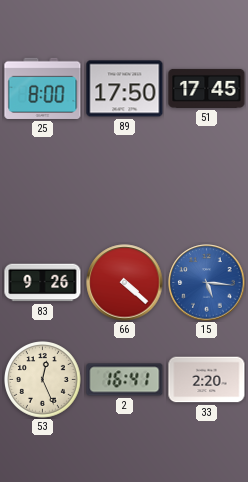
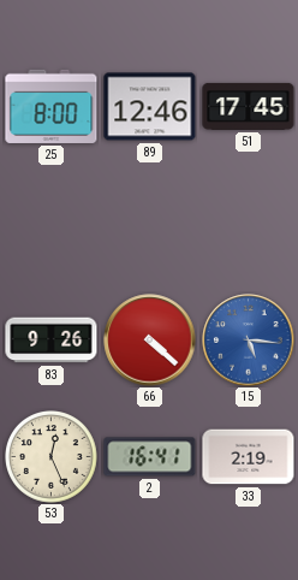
89: 17:50 -> 12:46
33: 2:20 -> 2:19
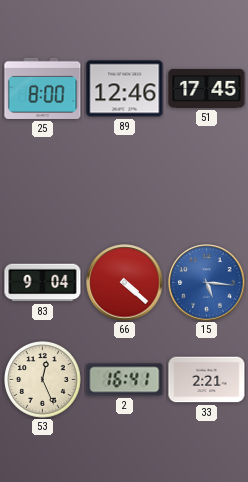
83: 9:26 -> 9:04
33: 2:19 -> 2:21
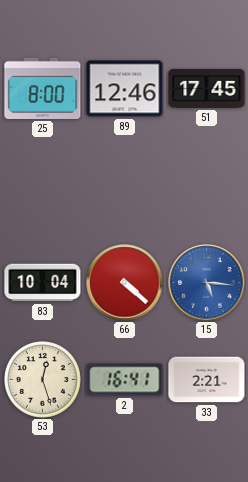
83: 9:04 -> 10:04
53: 12:26 -> 12:27
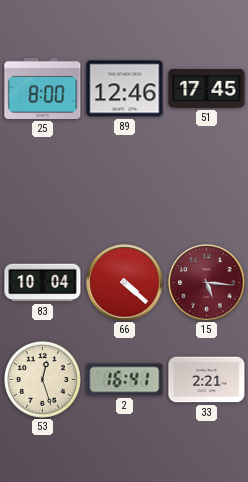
15 dial: blue -> burgundy
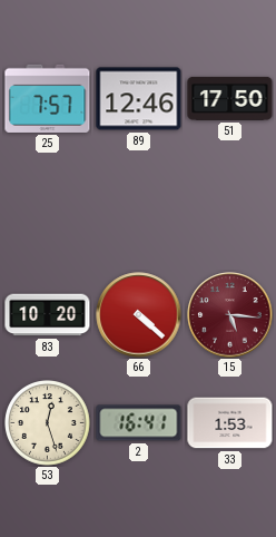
25: 8:00 -> 7:57
51: 17:45 -> 17:50
83: 10:04 -> 10:20
33: 2:21 -> 1:53
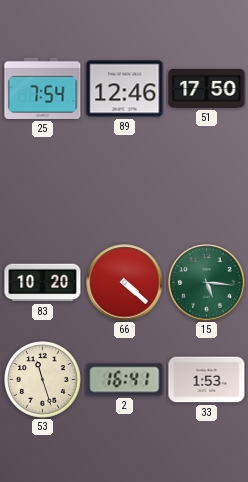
25: 7:57 -> 7:54
15 dial: burgundy -> green
53: 12:27 -> 11:27
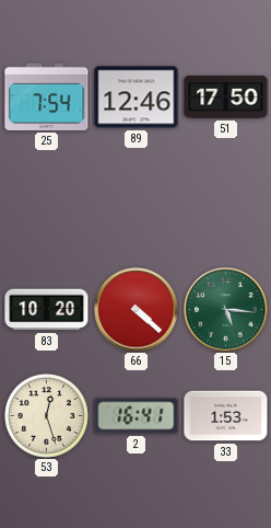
53: 11:27 -> 12:27
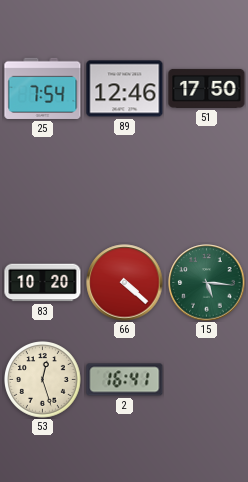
33: 1:53 -> none
